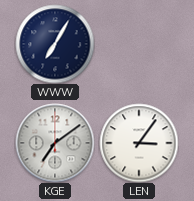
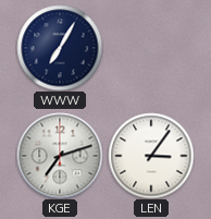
KGE: 7:09 -> 7:12
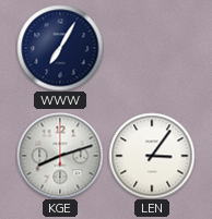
KGE: 7:12 -> 8:12
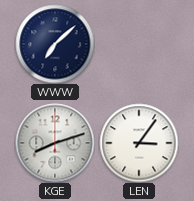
WWW: 7:05 -> 7:08
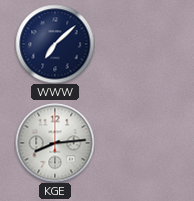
KGE: 8:12 -> 8:14
LEN: 3:06 -> none
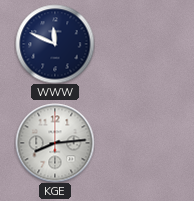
WWW: 7:08 -> 11:49
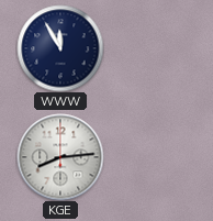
WWW: 11:49 -> 11:55
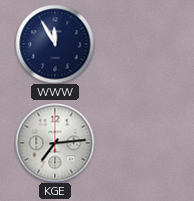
KGE: 8:14 -> 7:14
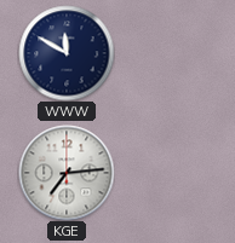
WWW: 11:55 -> 11:50
